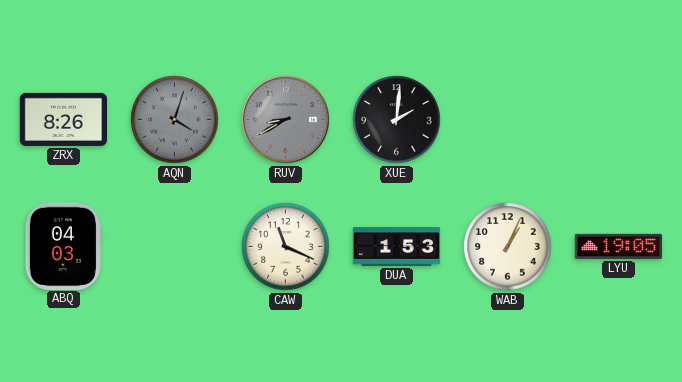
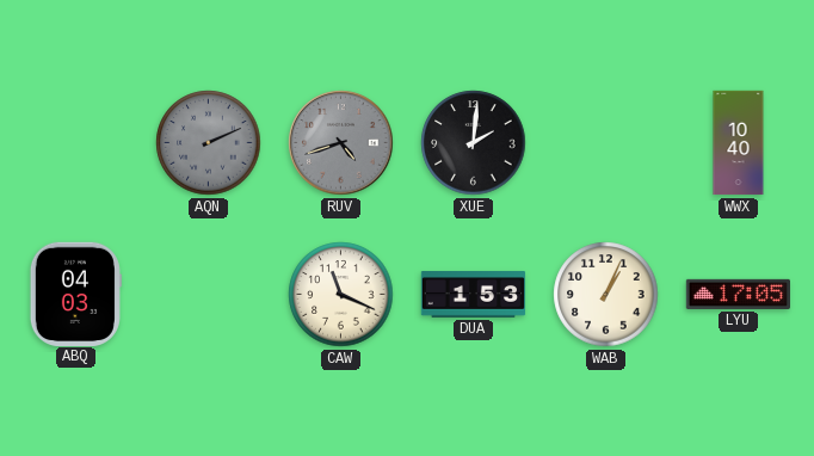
ZRX: 8:26 -> none
AQN: 4:03 -> 2:11
RUV: 8:40 -> 4:42
WWX: none -> 10:40
LYU: 19:05 -> 17:05
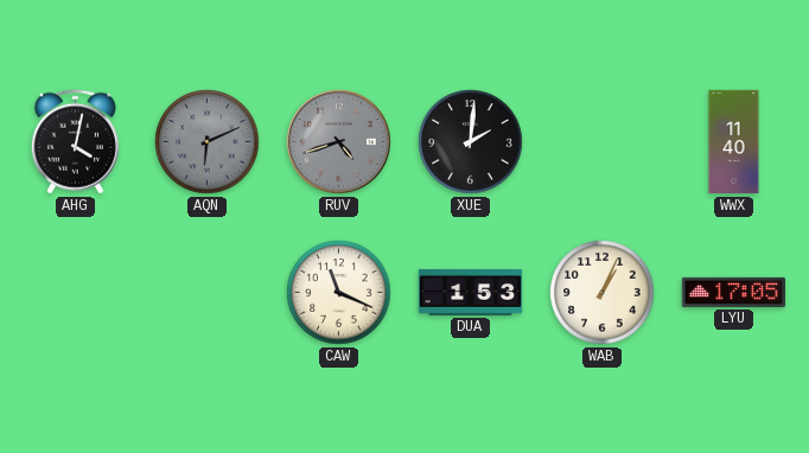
AHG: none -> 4:02
AQN: 2:11 -> 6:11
WWX: 10:40 -> 11:40
ABQ: 04:03 -> none
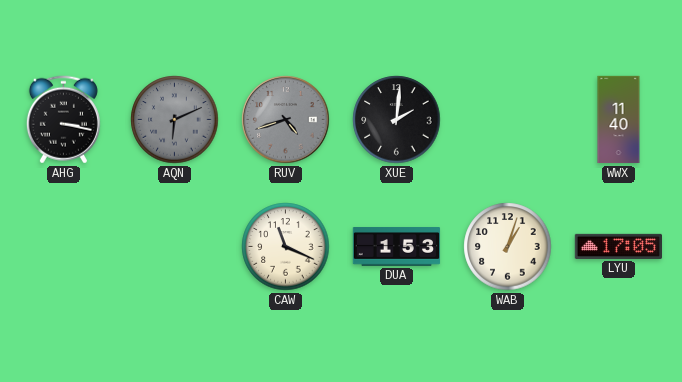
AHG: 4:02 -> 3:17
WAB: 1:04 -> 1:03
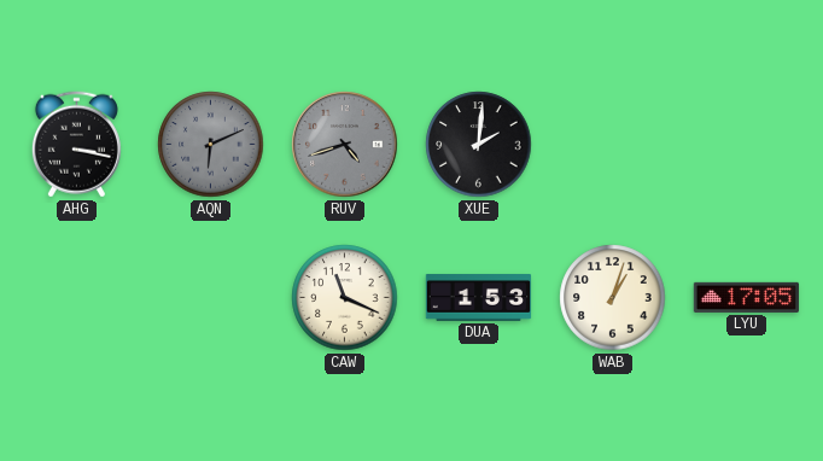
WWX: 11:40 -> none
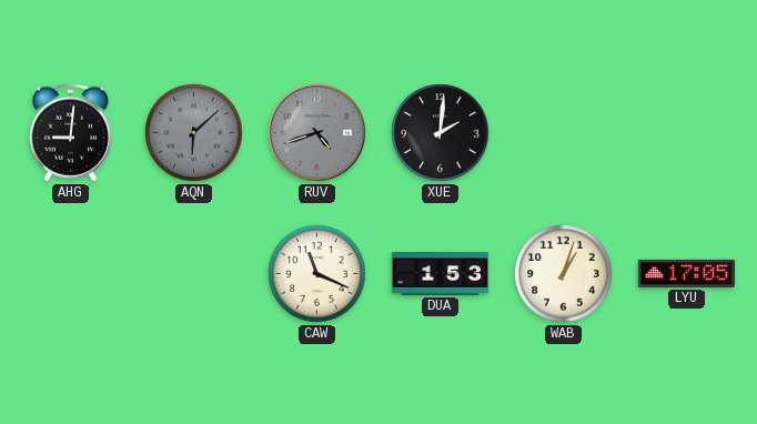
AHG: 3:17 -> 9:01
AQN: 6:11 -> 6:08
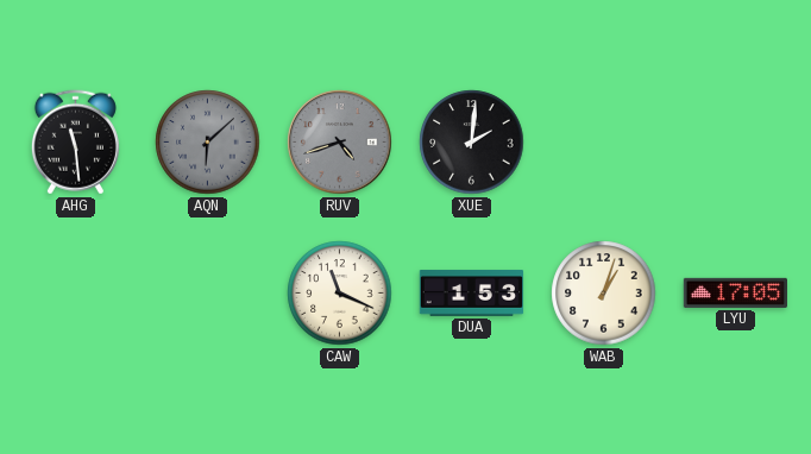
AHG: 9:01 -> 11:29
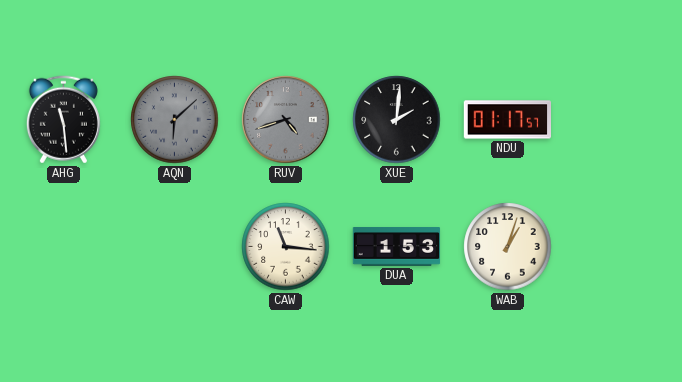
NDU: none -> 01:17
CAW: 11:19 -> 11:16
LYU: 17:05 -> none
